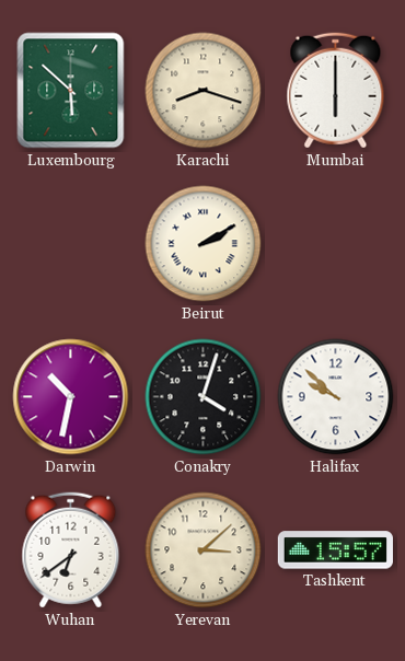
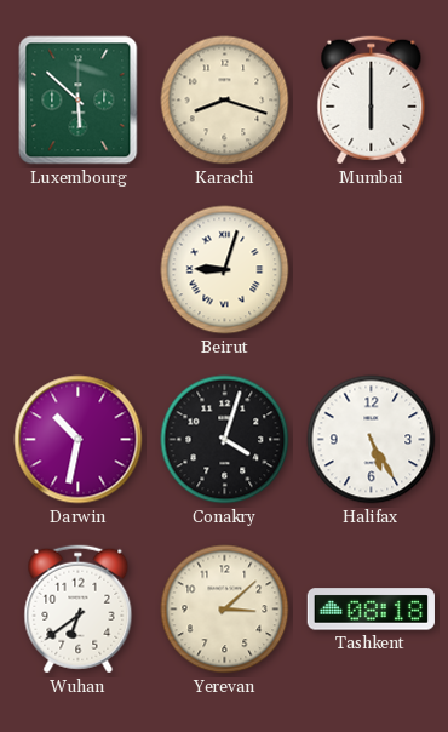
Beirut: 2:10 -> 9:03
Halifax: 9:52 -> 5:25
Tashkent: 15:57 -> 08:18
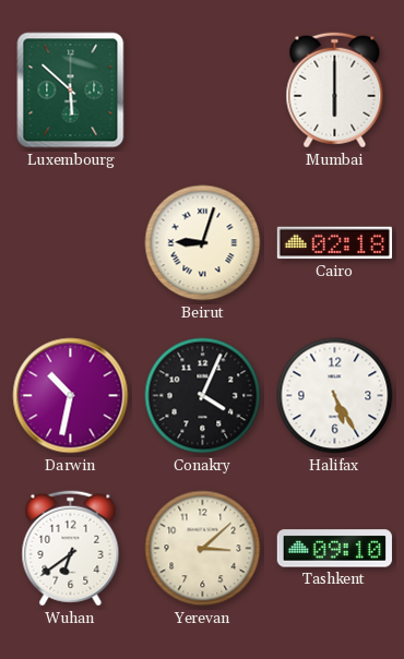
Karachi: 8:18 -> none
Cairo: none -> 02:18
Conakry: 4:03 -> 4:04
Tashkent: 08:18 -> 09:10
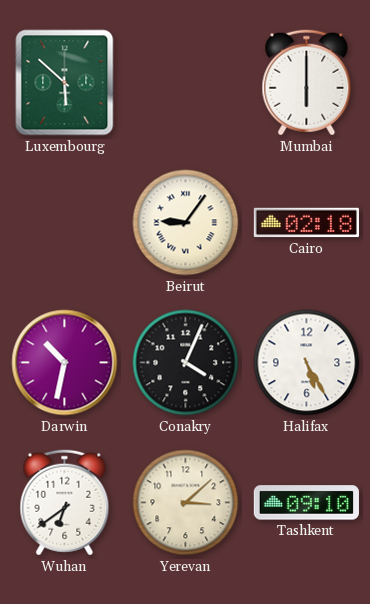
Beirut: 9:03 -> 9:06
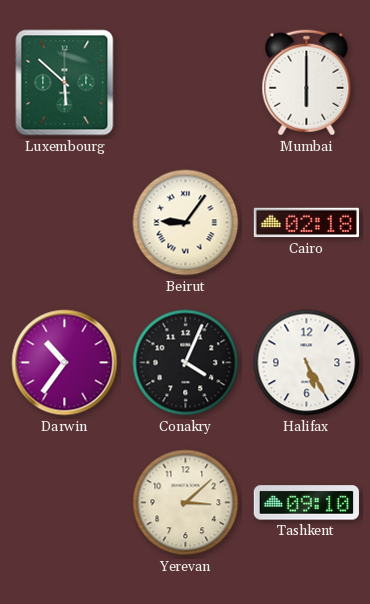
Darwin: 10:32 -> 10:36
Wuhan: 6:39 -> none
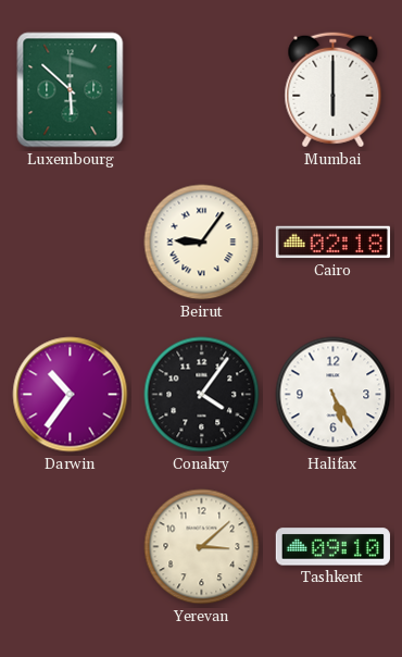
Conakry: 4:04 -> 4:06
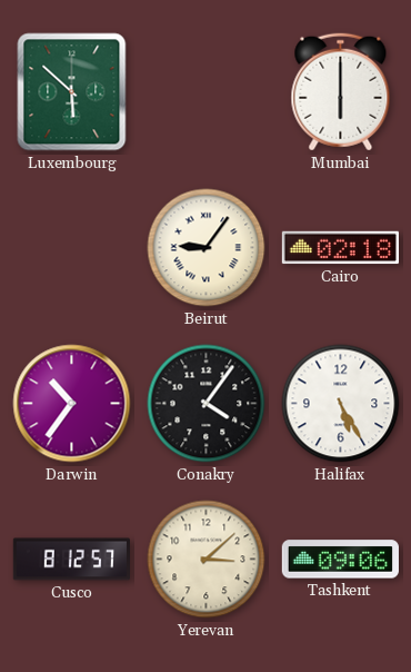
Cusco: none -> 8:12
Tashkent: 09:10 -> 09:06
